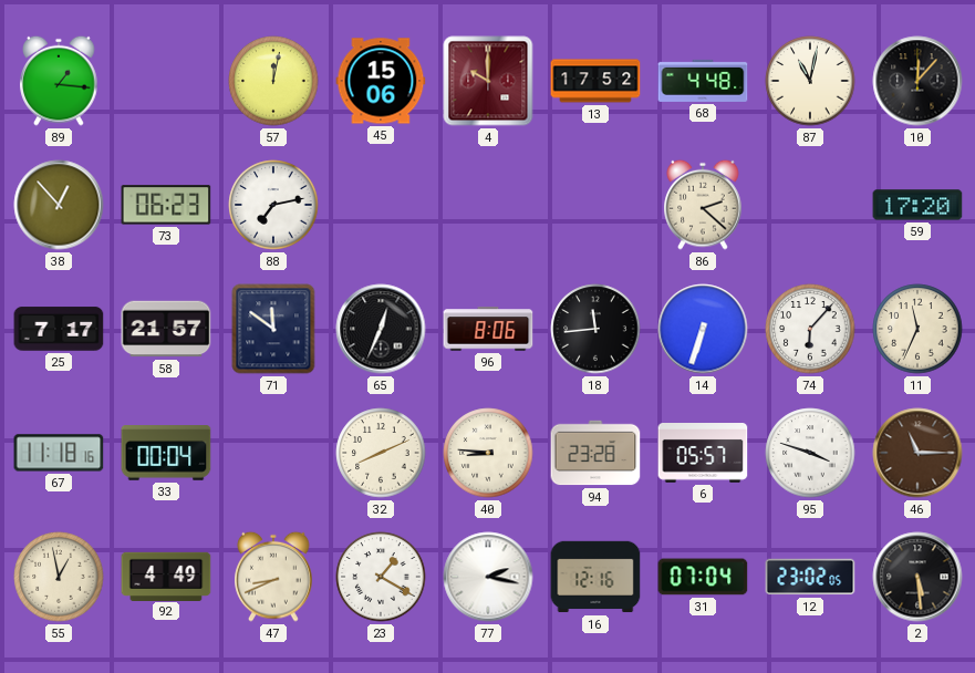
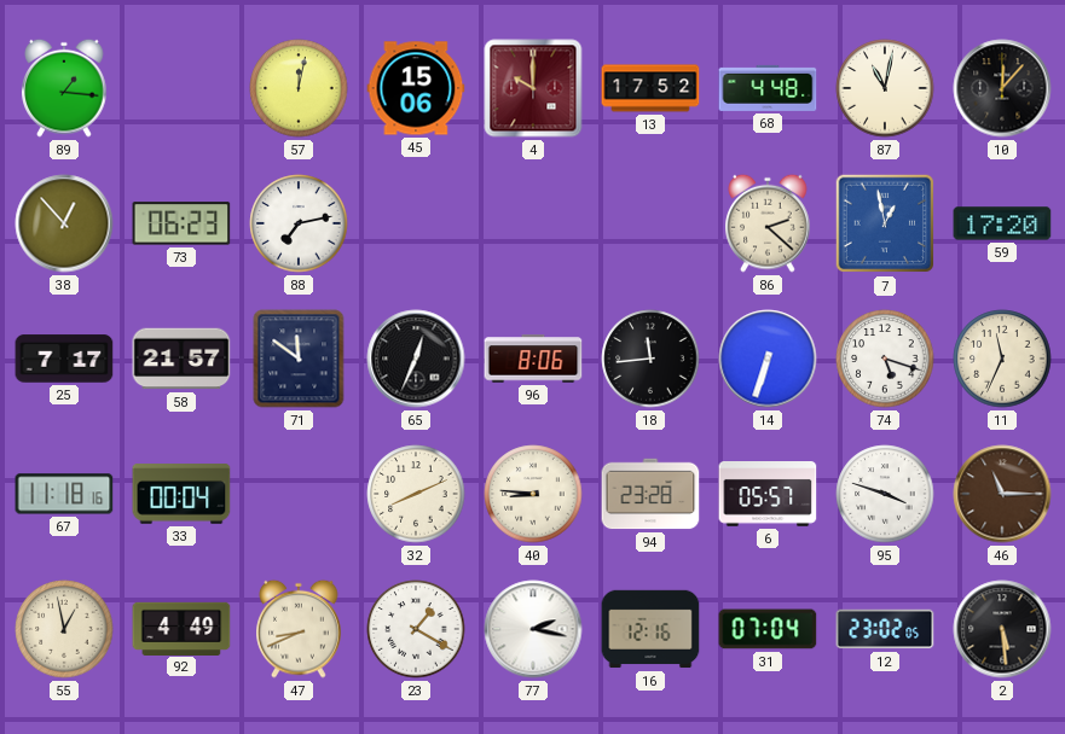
7: none -> 12:58
74: 6:07 -> 5:18
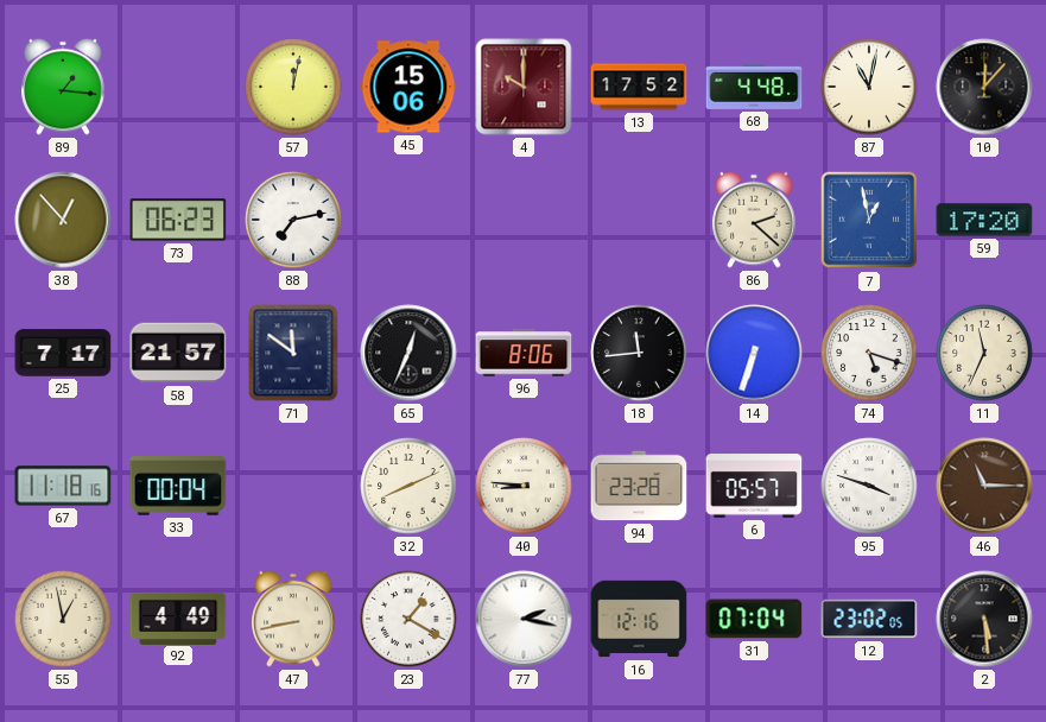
47: 8:41 -> 8:43
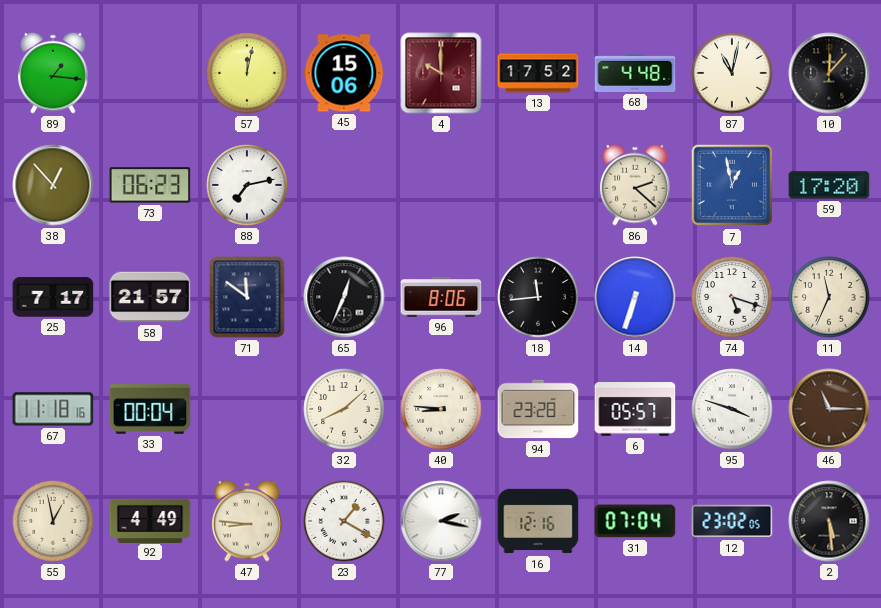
32: 8:11 -> 8:08
47: 8:43 -> 8:46
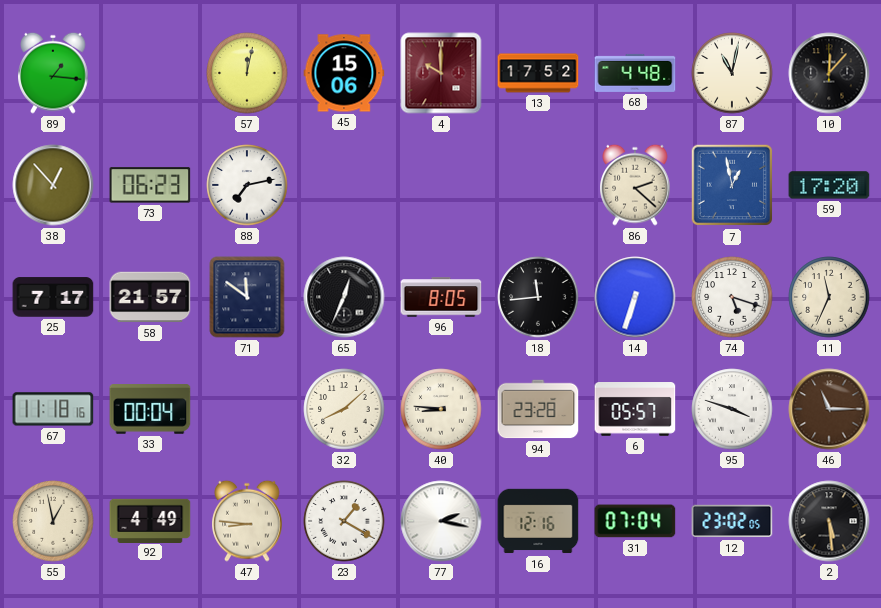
96: 8:06 -> 8:05
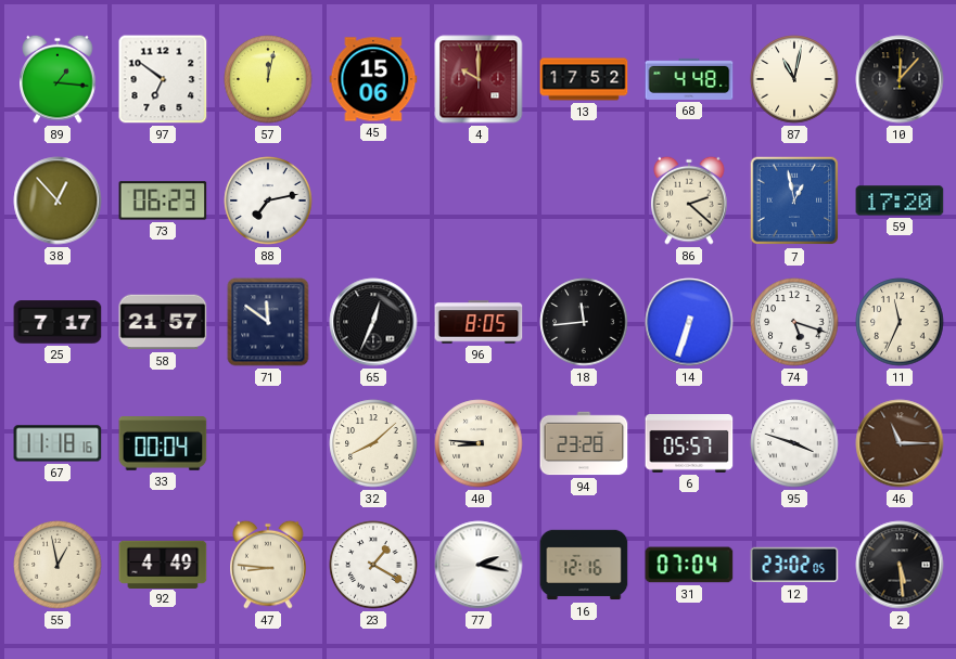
97: none -> 6:51
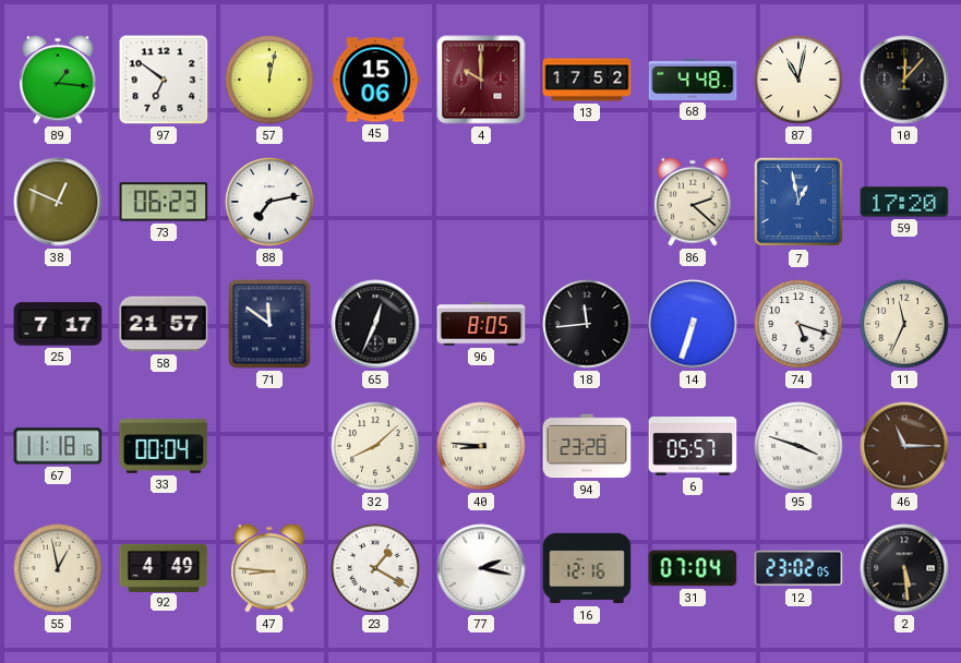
38: 12:53 -> 12:49
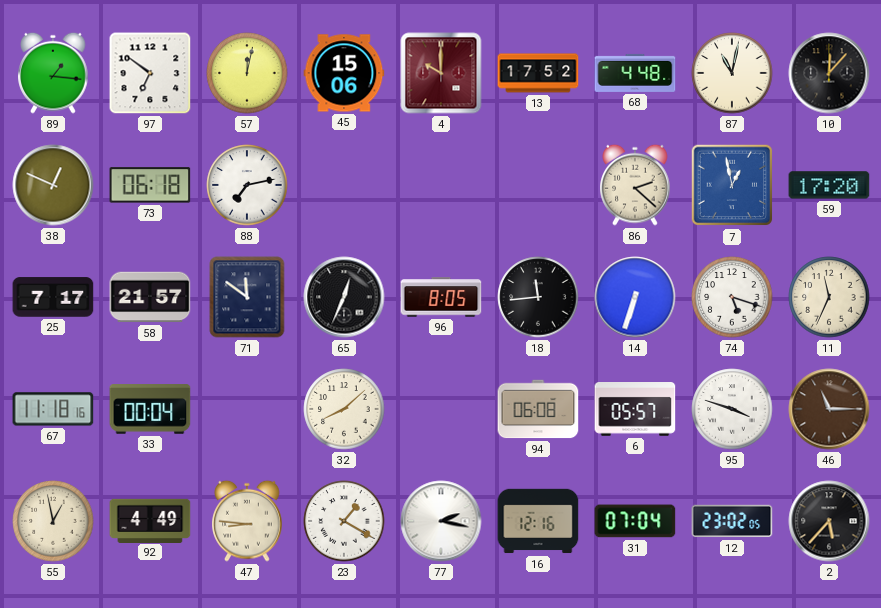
73: 06:23 -> 06:18
40: 8:46 -> none
94: 23:28 -> 06:08
2: 5:29 -> 5:37
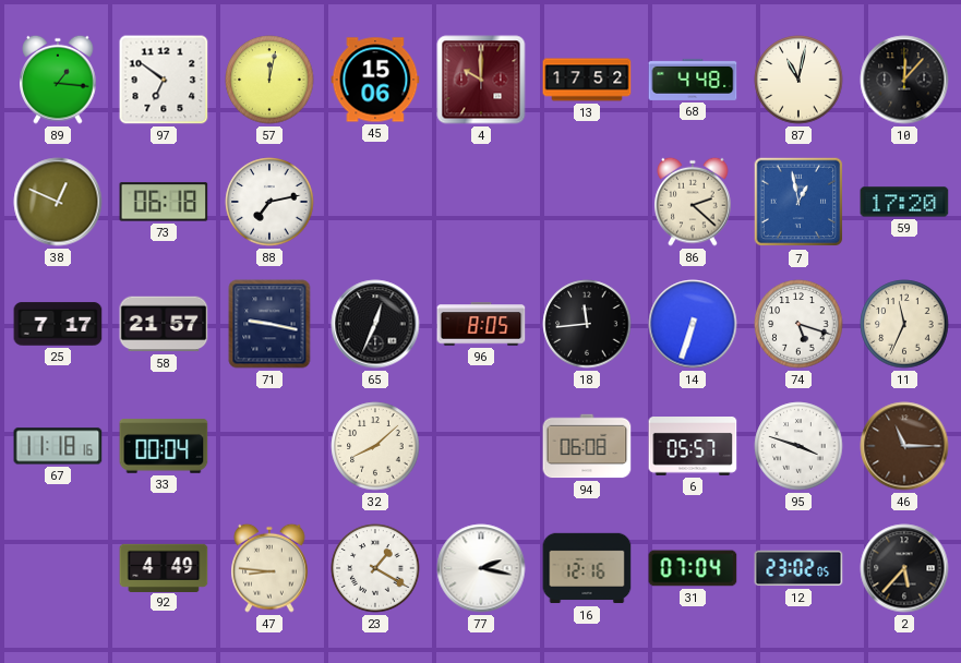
71: 11:51 -> 9:17
55: 12:58 -> none
